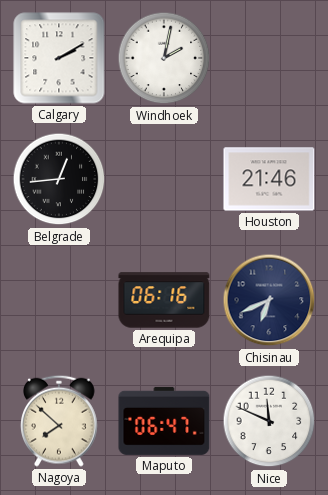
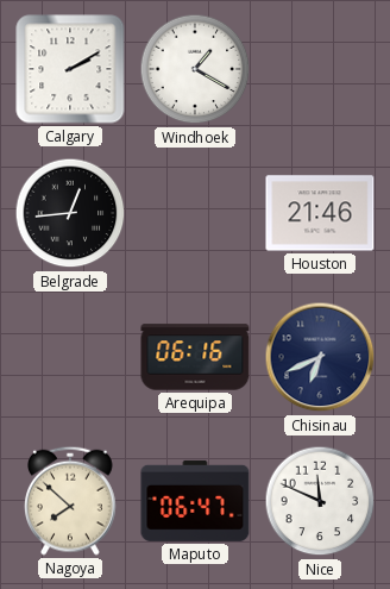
Windhoek: 2:02 -> 1:20
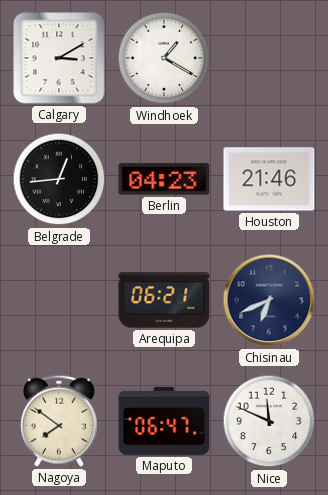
Calgary: 2:10 -> 3:10
Berlin: none -> 04:23
Arequipa: 06:16 -> 06:21
Nagoya: 7:52 -> 7:51
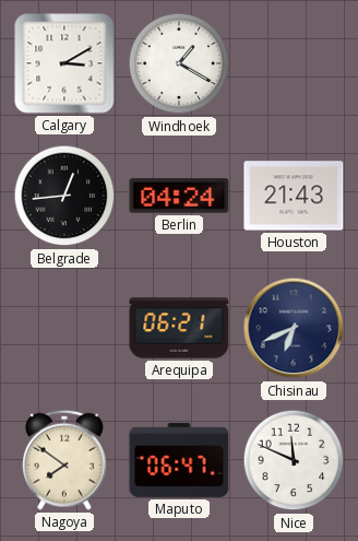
Berlin: 04:23 -> 04:24
Houston: 21:46 -> 21:43
